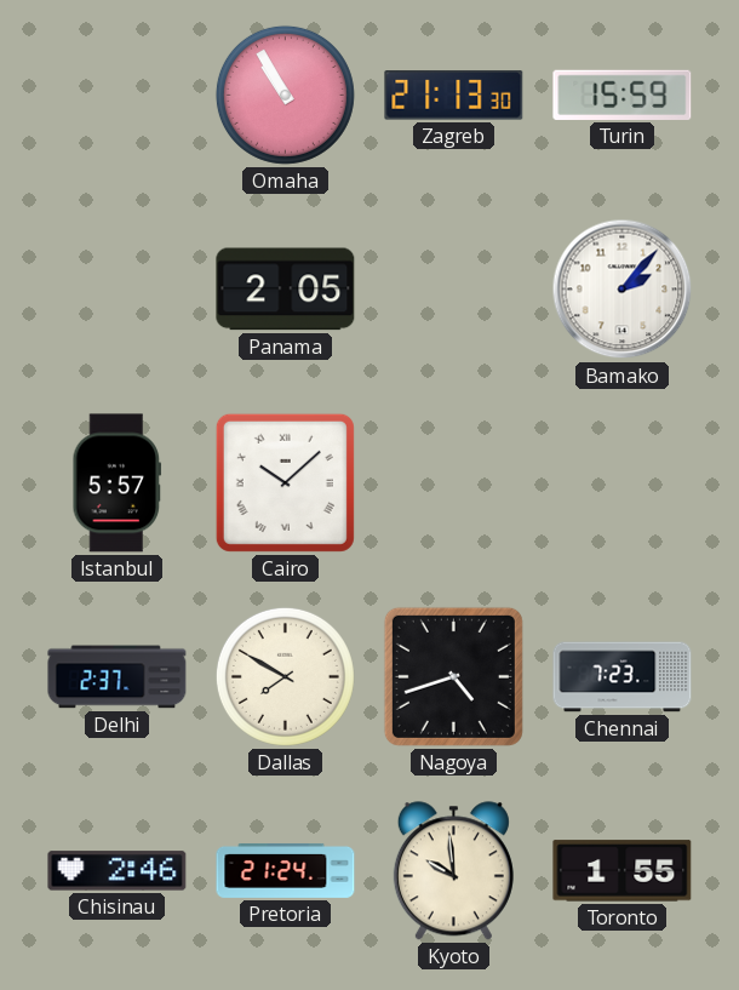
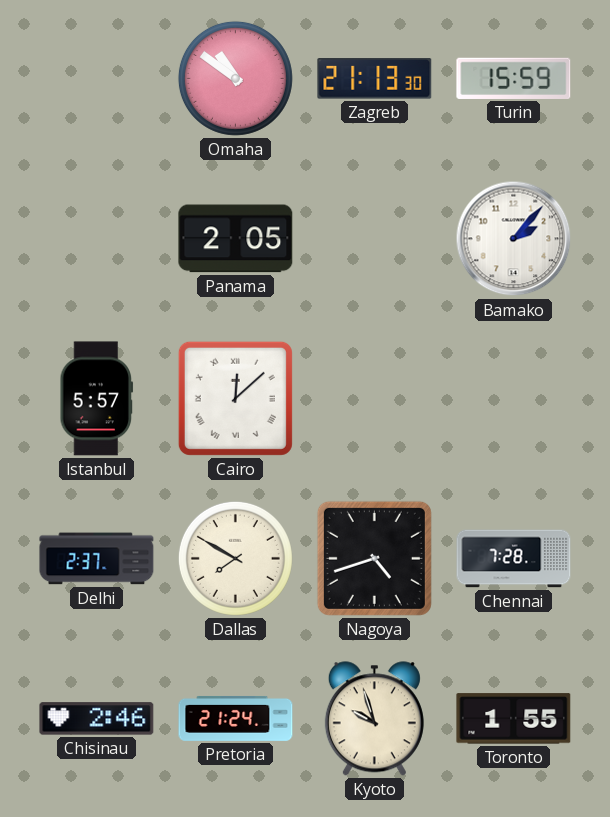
Omaha: 10:55 -> 10:51
Cairo: 10:08 -> 12:08
Chennai: 7:23 -> 7:28
Kyoto: 9:59 -> 9:57
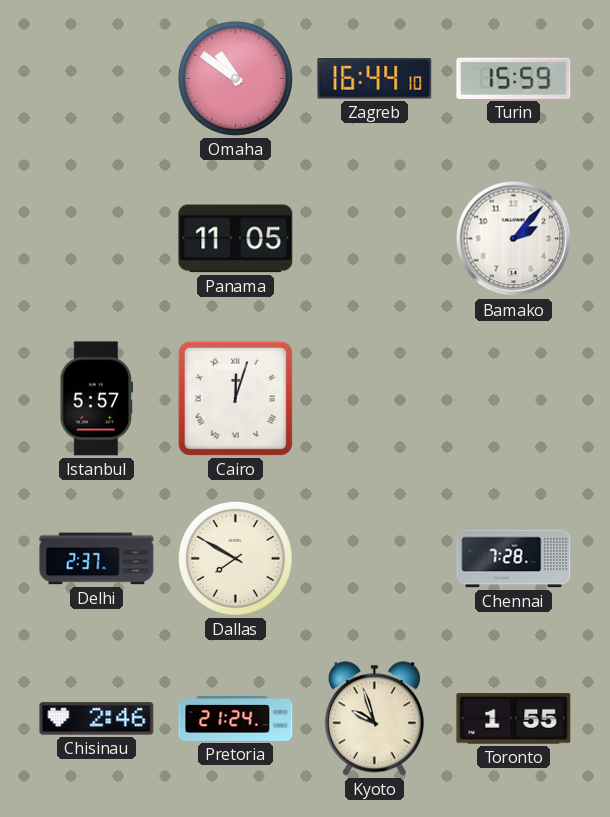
Zagreb: 21:13 -> 16:44
Panama: 2:05 -> 11:05
Cairo: 12:08 -> 12:03
Nagoya: 4:42 -> none
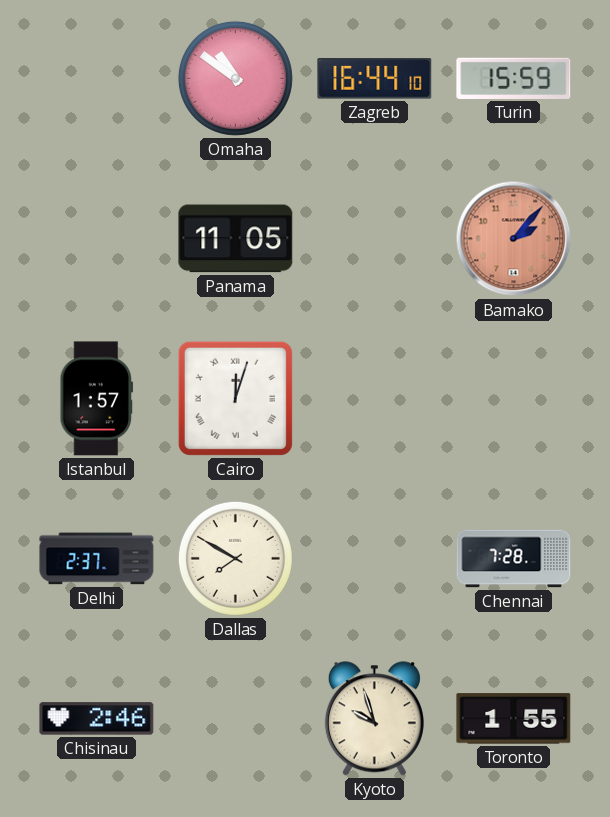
Bamako dial: white -> salmon
Istanbul: 5:57 -> 1:57
Pretoria: 21:24 -> none
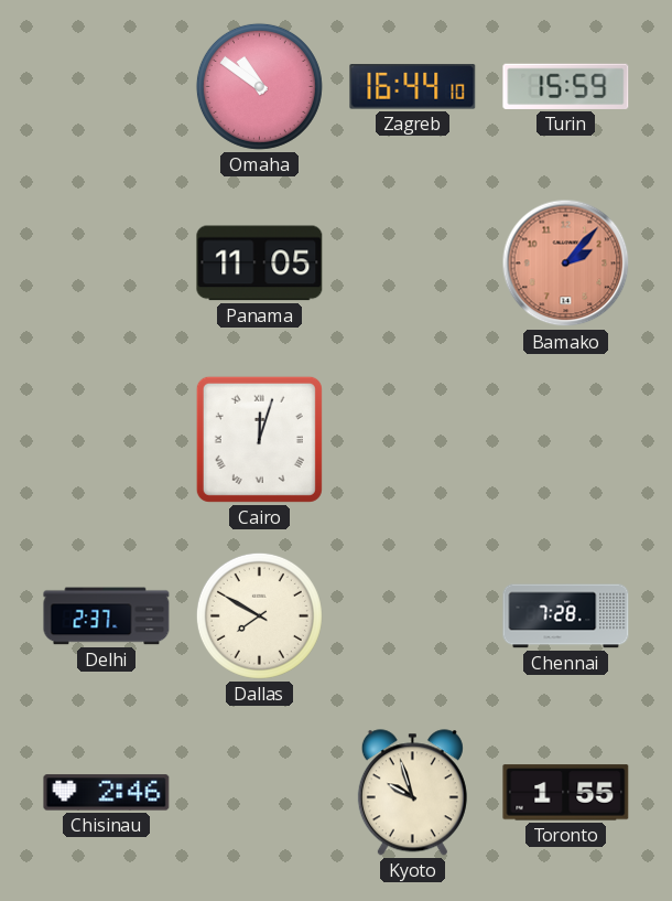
Istanbul: 1:57 -> none
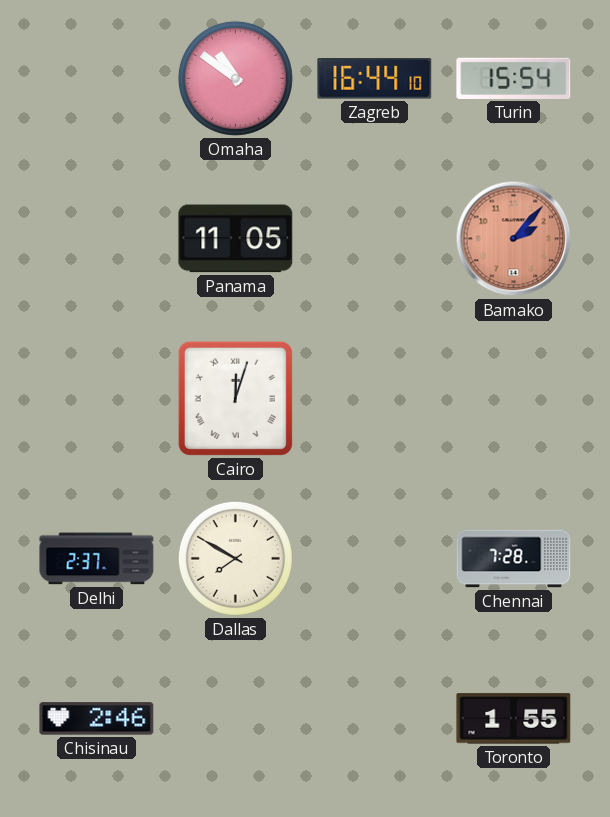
Turin: 15:59 -> 15:54
Kyoto: 9:57 -> none
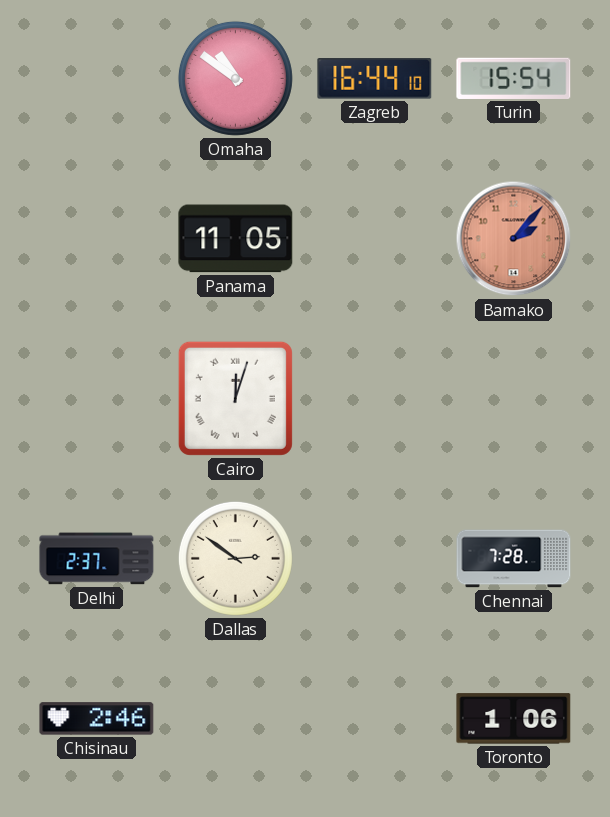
Dallas: 7:50 -> 2:51
Toronto: 1:55 -> 1:06
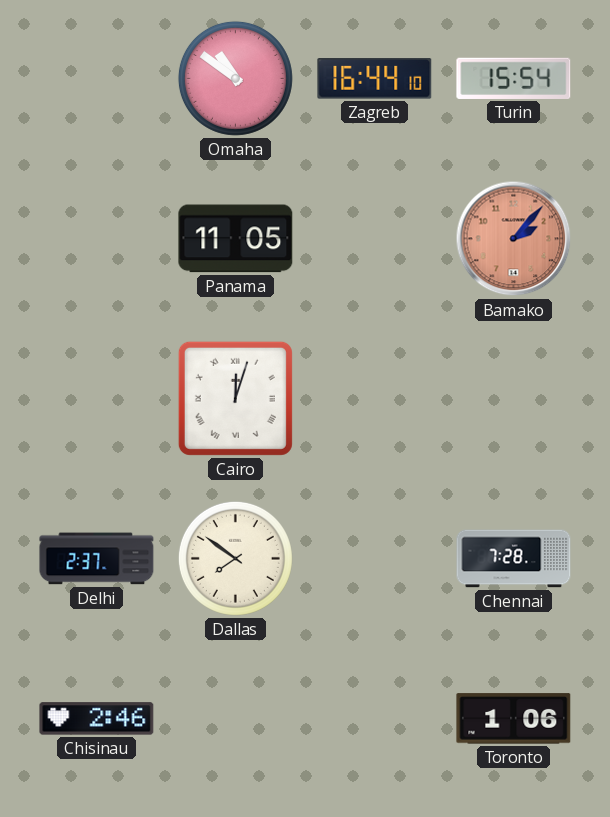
Dallas: 2:51 -> 7:51
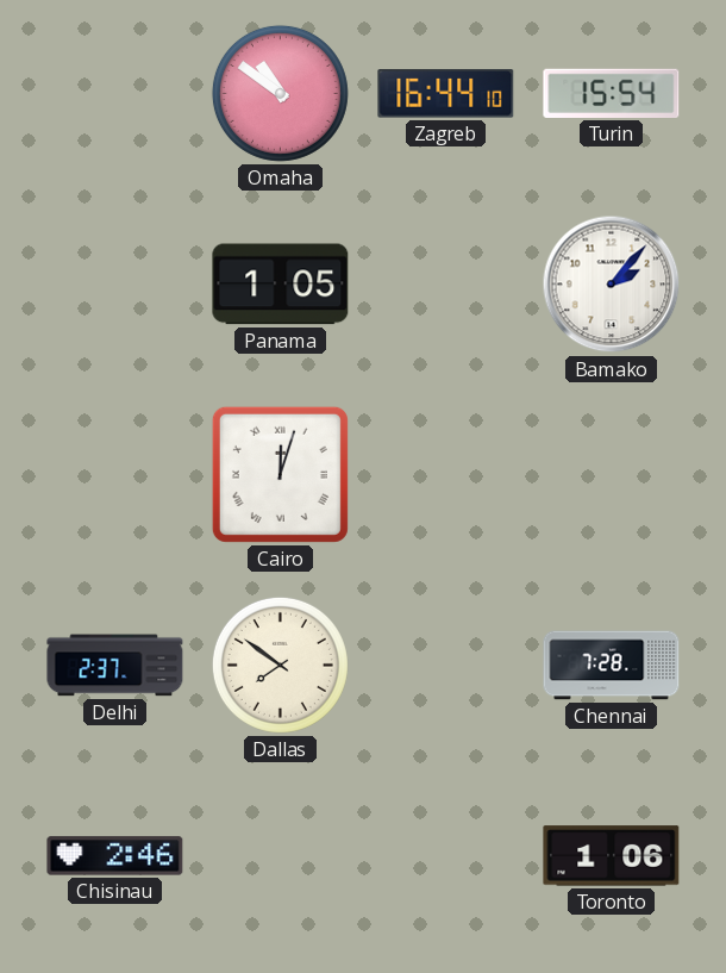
Panama: 11:05 -> 1:05
Bamako dial: salmon -> white
